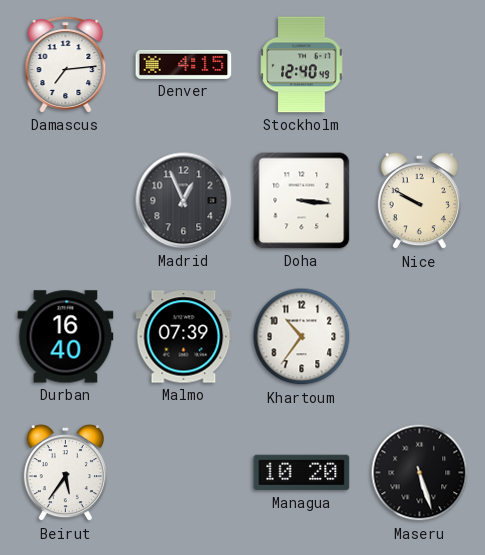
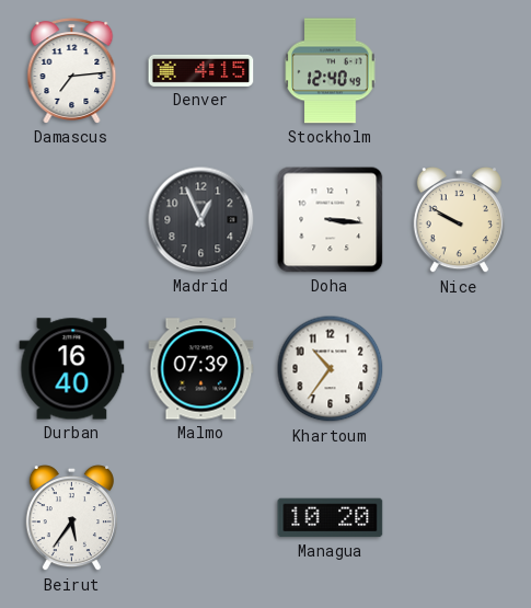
Maseru: 5:27 -> none
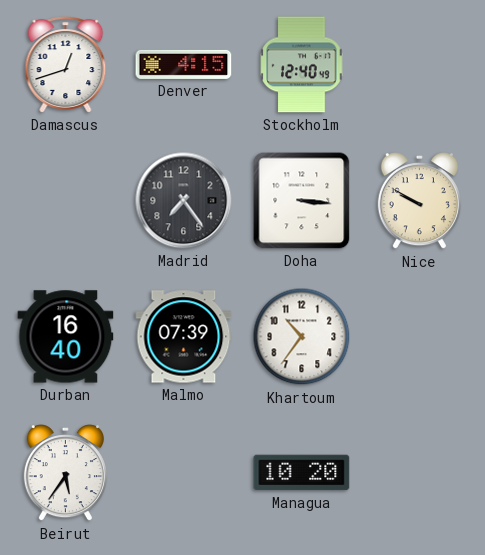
Damascus: 7:14 -> 12:42
Madrid: 12:56 -> 7:24
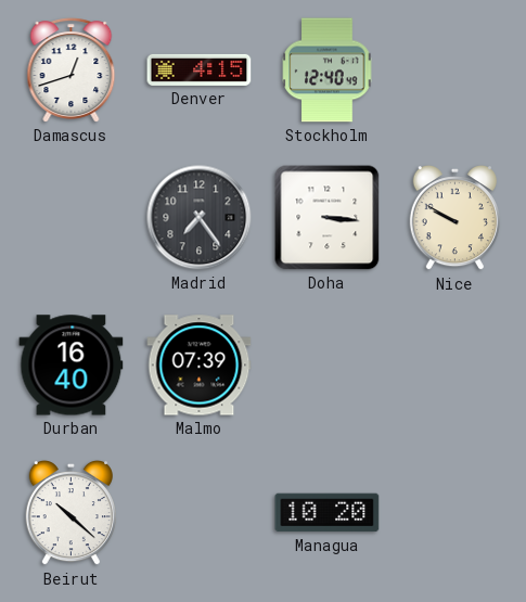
Khartoum: 10:36 -> none
Beirut: 5:36 -> 10:22
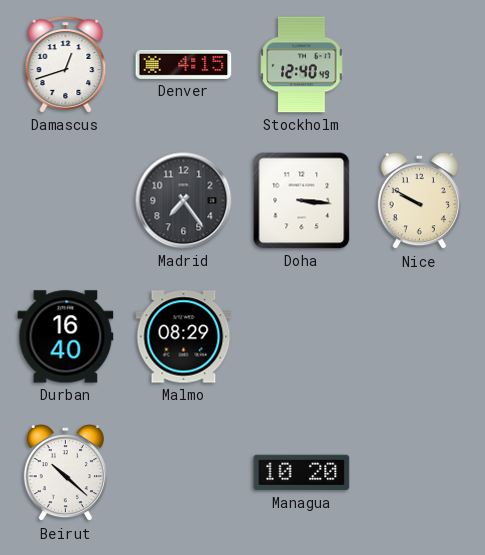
Malmo: 07:39 -> 08:29
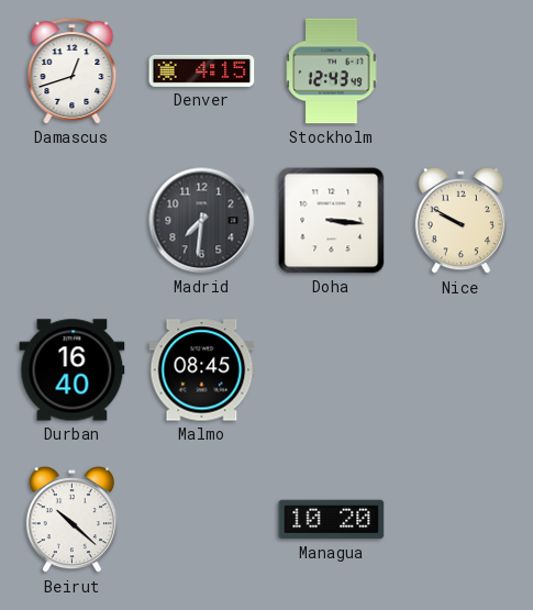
Stockholm: 12:40 -> 12:43
Madrid: 7:24 -> 7:31
Malmo: 08:29 -> 08:45
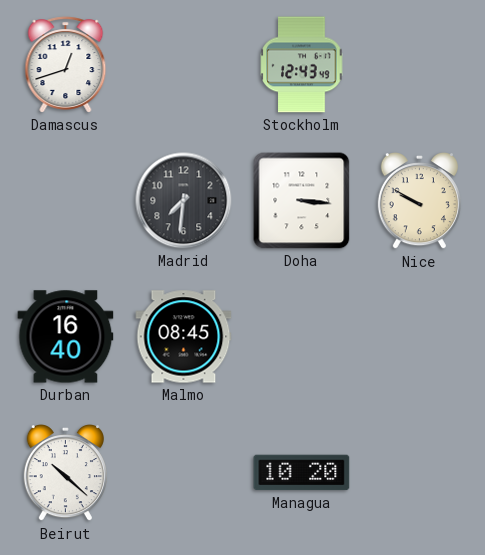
Denver: 4:15 -> none
